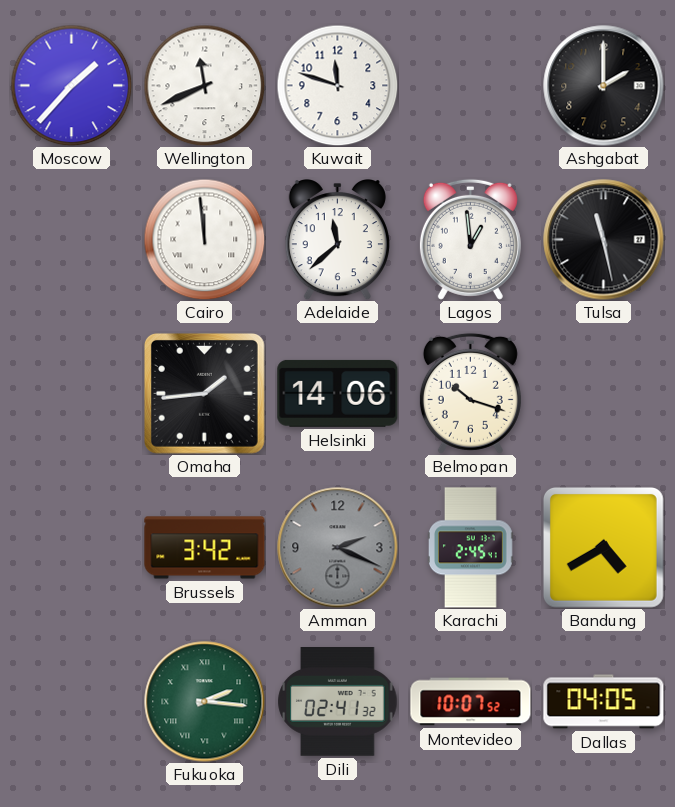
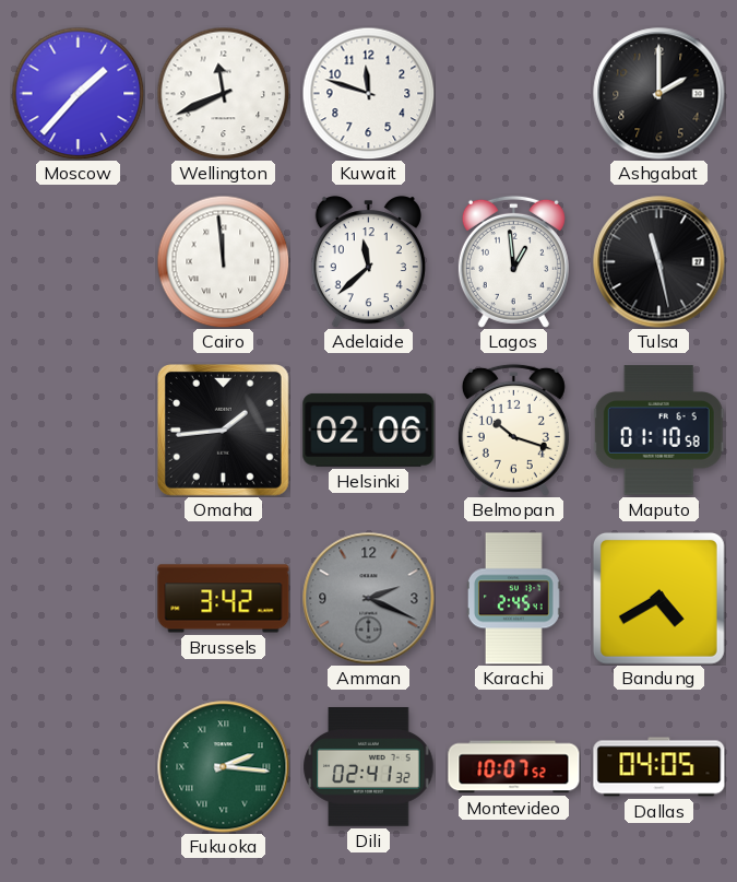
Helsinki: 14:06 -> 02:06
Maputo: none -> 01:10
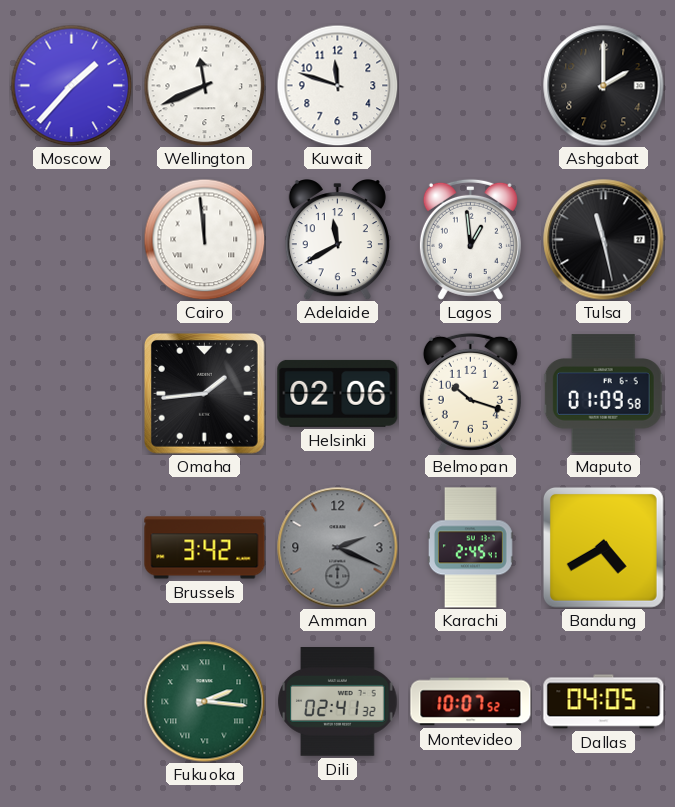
Adelaide: 11:38 -> 11:40
Maputo: 01:10 -> 01:09
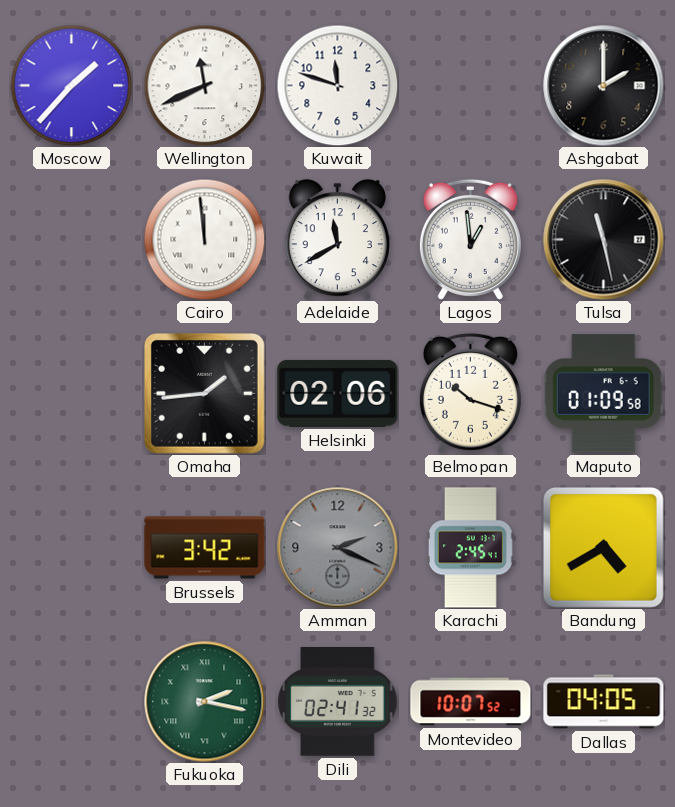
Fukuoka: 2:16 -> 2:17
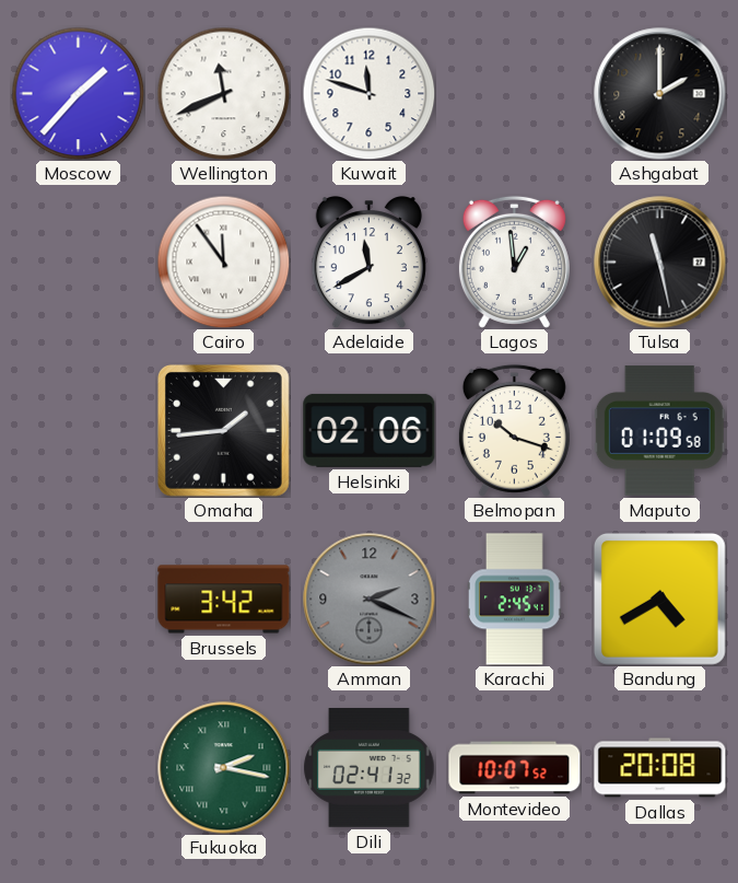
Cairo: 11:59 -> 11:54
Dallas: 04:05 -> 20:08
